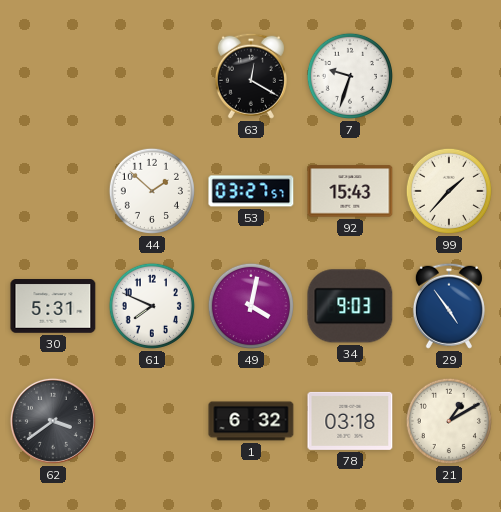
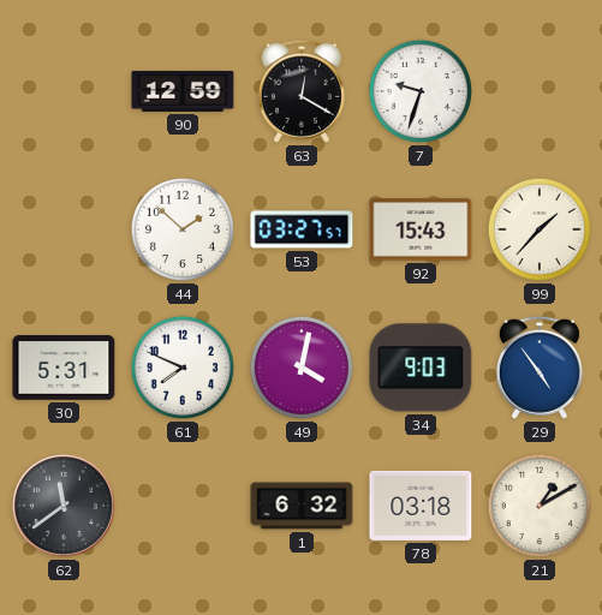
90: none -> 12:59
62: 3:39 -> 11:39
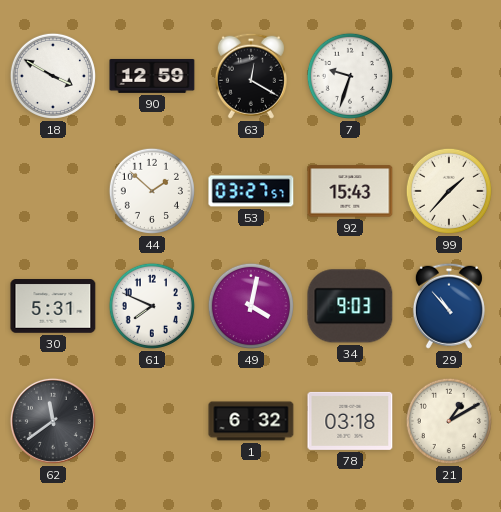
18: none -> 3:50
29: 4:54 -> 10:53
